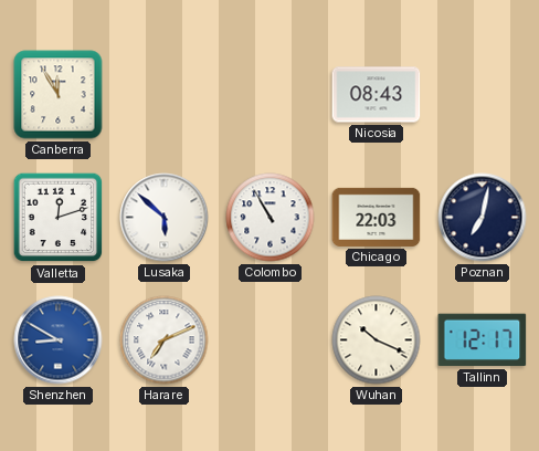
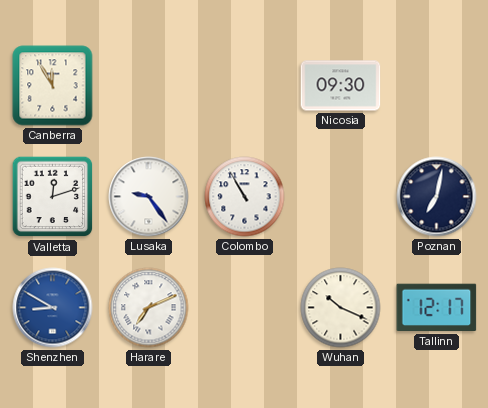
Nicosia: 08:43 -> 09:30
Lusaka: 5:52 -> 9:24
Chicago: 22:03 -> none
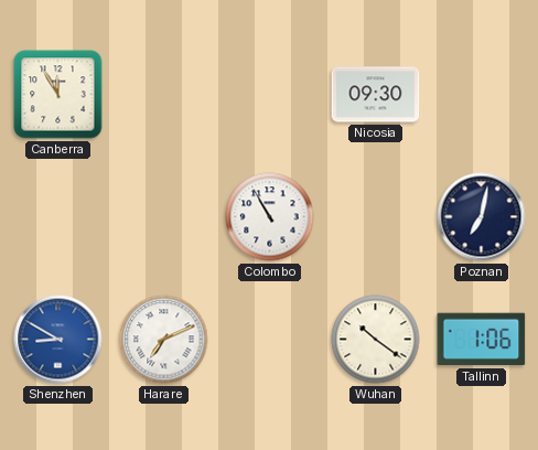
Valletta: 12:12 -> none
Lusaka: 9:24 -> none
Wuhan: 10:19 -> 10:21
Tallinn: 12:17 -> 1:06
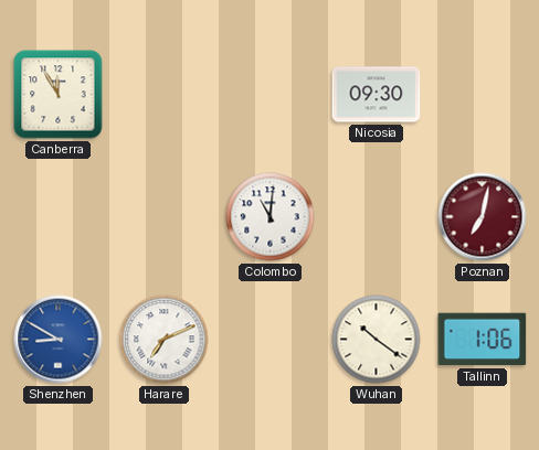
Colombo: 10:55 -> 11:01
Poznan dial: navy -> burgundy
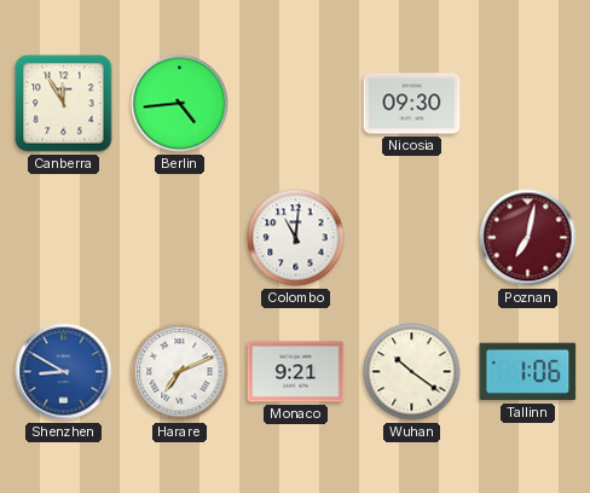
Berlin: none -> 4:44
Monaco: none -> 9:21
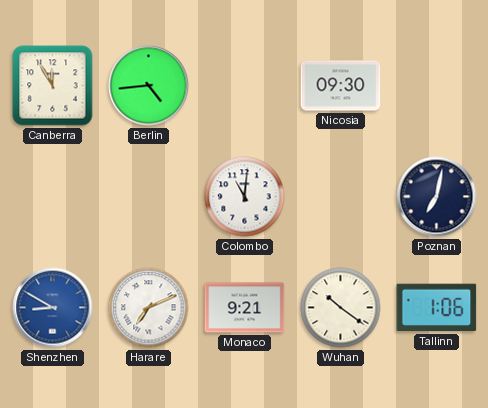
Poznan dial: burgundy -> navy
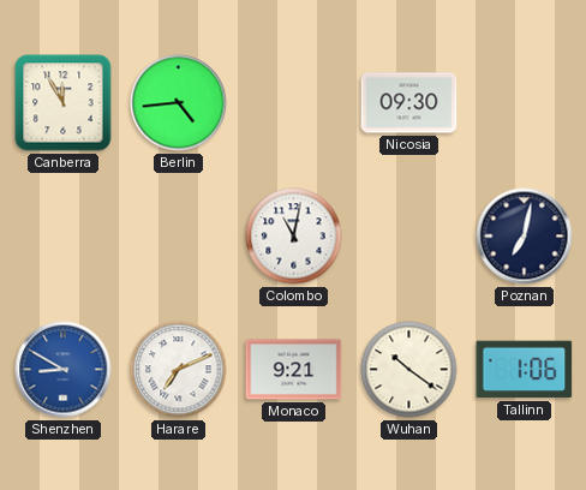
Colombo: 11:01 -> 11:02
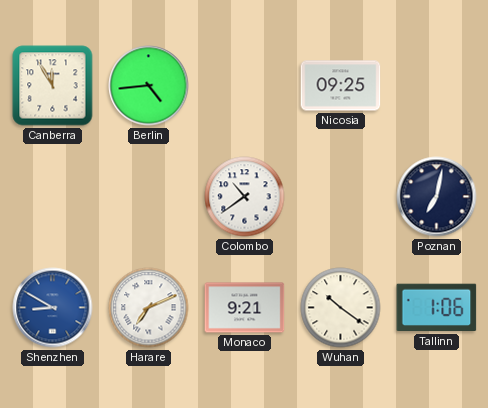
Nicosia: 09:30 -> 09:25
Colombo: 11:02 -> 10:39
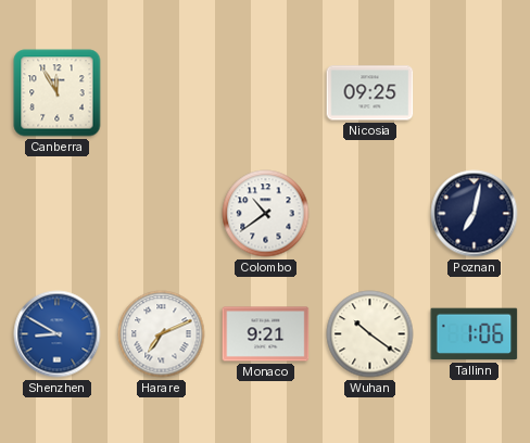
Berlin: 4:44 -> none
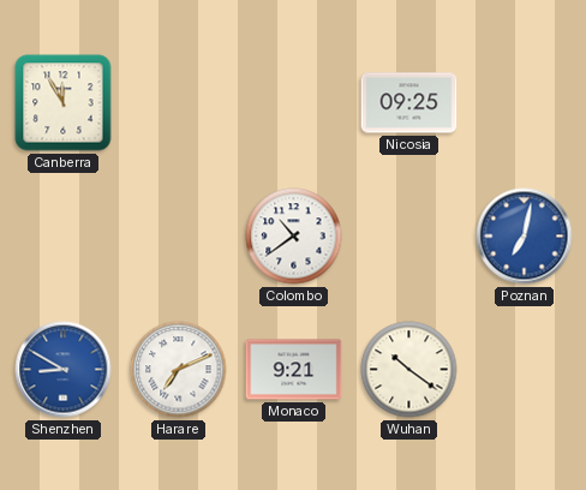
Poznan dial: navy -> blue
Tallinn: 1:06 -> none
